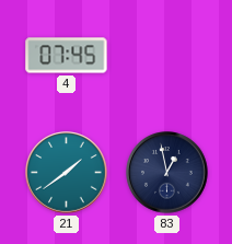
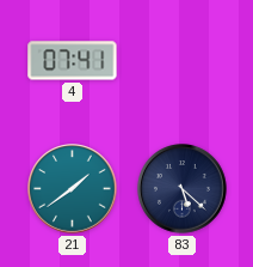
4: 07:45 -> 07:41
83: 12:58 -> 5:22
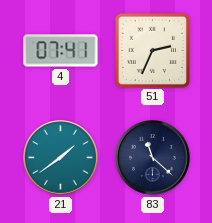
51: none -> 2:34
83: 5:22 -> 11:22
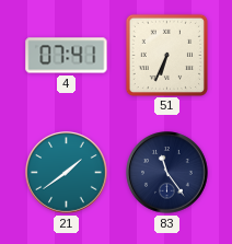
51: 2:34 -> 6:34
83: 11:22 -> 11:24
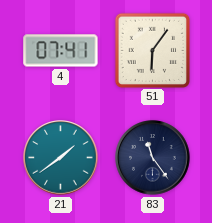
51: 6:34 -> 6:06
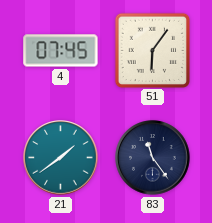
4: 07:41 -> 07:45
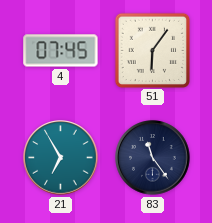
21: 1:39 -> 6:55
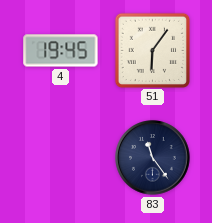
4: 07:45 -> 19:45
21: 6:55 -> none
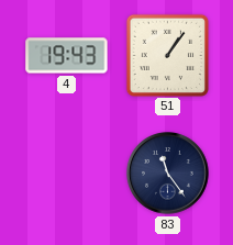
4: 19:45 -> 19:43
51: 6:06 -> 1:06
